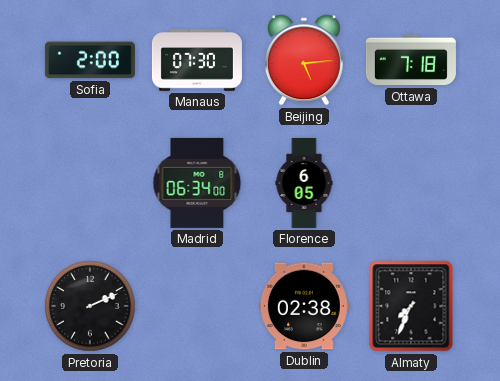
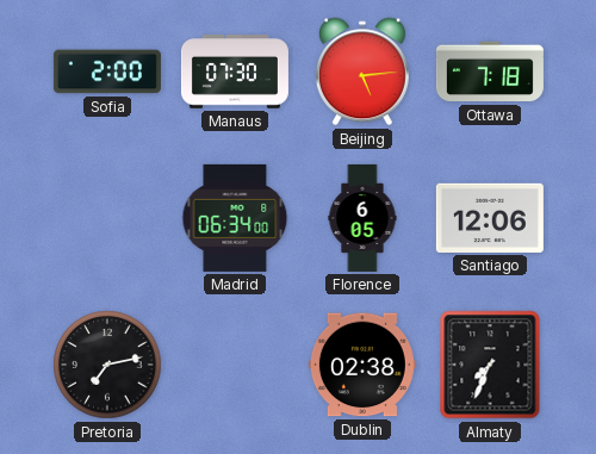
Santiago: none -> 12:06
Pretoria: 2:11 -> 7:13
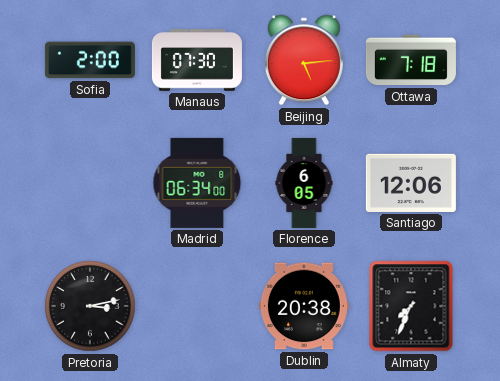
Pretoria: 7:13 -> 3:13
Dublin: 02:38 -> 20:38
